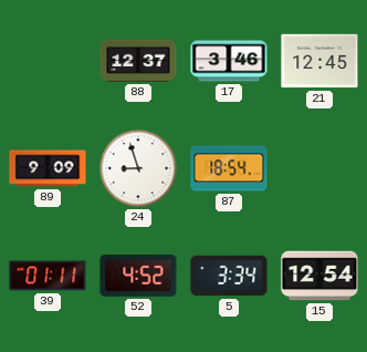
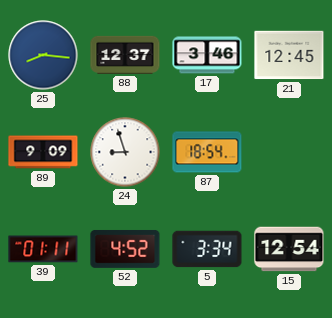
25: none -> 8:16
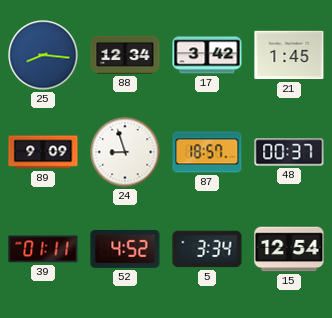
88: 12:37 -> 12:34
17: 3:46 -> 3:42
21: 12:45 -> 1:45
87: 18:54 -> 18:57
48: none -> 00:37
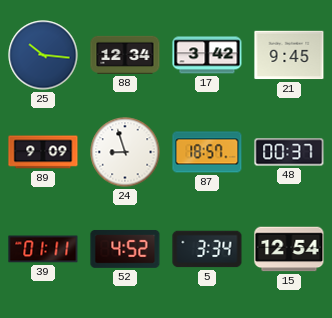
25: 8:16 -> 10:16
21: 1:45 -> 9:45
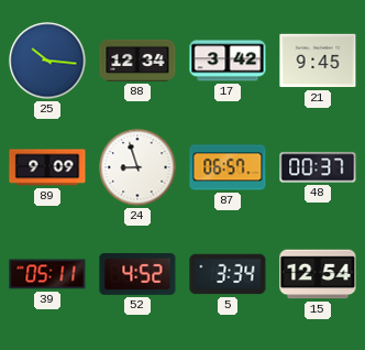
87: 18:57 -> 06:57
39: 01:11 -> 05:11
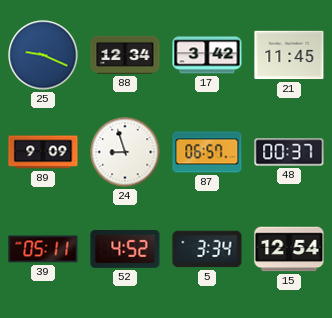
25: 10:16 -> 9:19
21: 9:45 -> 11:45
